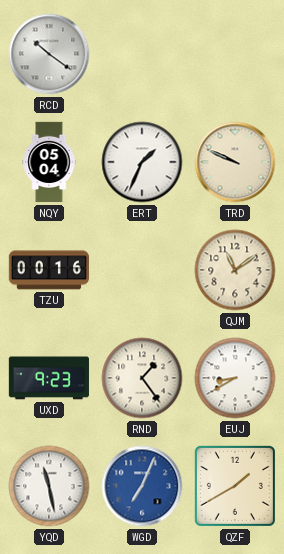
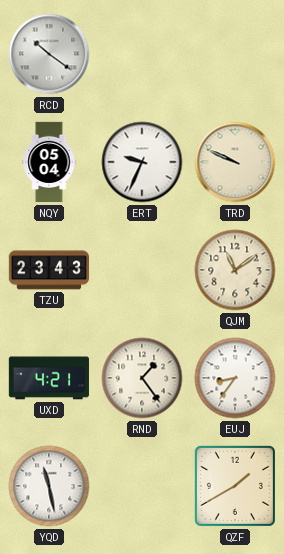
ERT: 1:34 -> 9:34
TZU: 00:16 -> 23:43
UXD: 9:23 -> 4:21
EUJ: 8:40 -> 8:36
WGD: 7:04 -> none
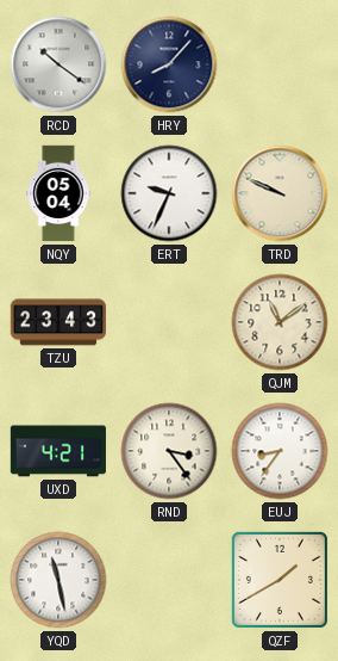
HRY: none -> 8:07
RND: 1:24 -> 3:24
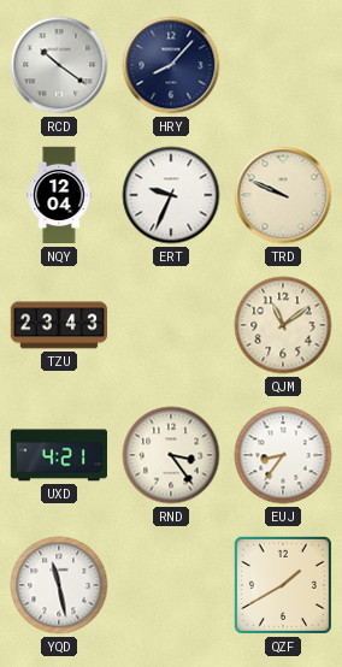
NQY: 05:04 -> 12:04
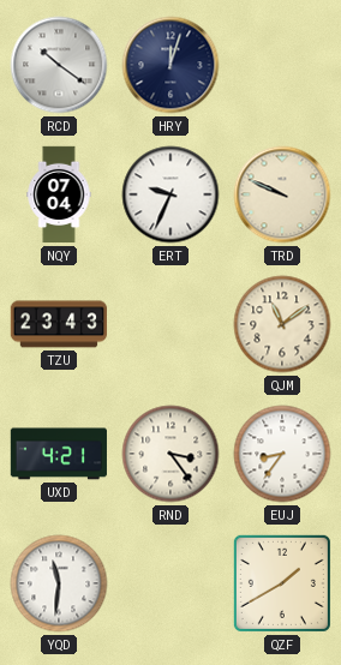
HRY: 8:07 -> 12:03
NQY: 12:04 -> 07:04
YQD: 11:28 -> 11:31
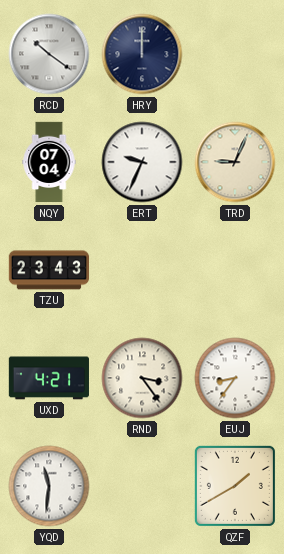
HRY: 12:03 -> 12:00
TRD: 9:49 -> 9:04
QJM: 11:09 -> none
